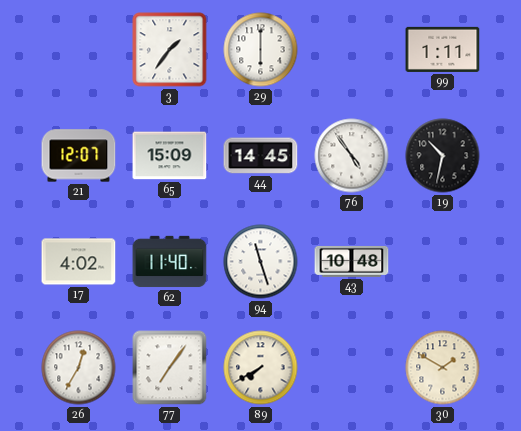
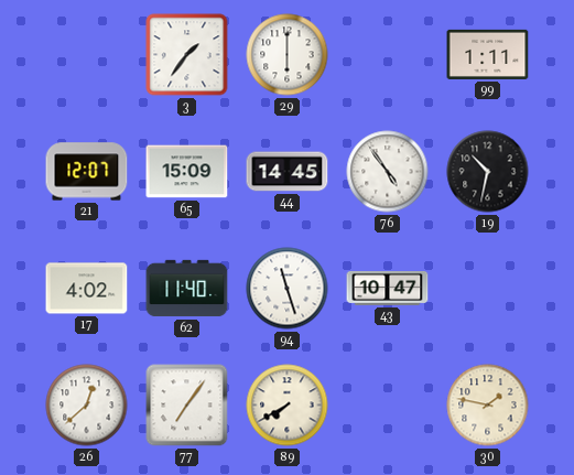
43: 10:48 -> 10:47
26: 12:35 -> 12:38
30: 1:50 -> 1:47
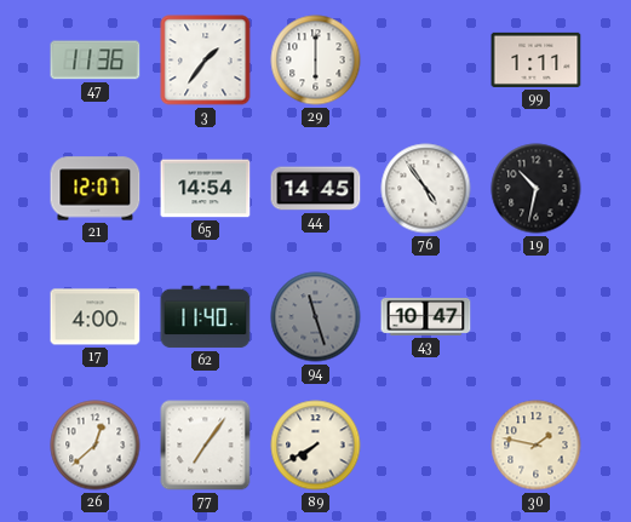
47: none -> 11:36
65: 15:09 -> 14:54
17: 4:02 -> 4:00
94 dial: white -> grey
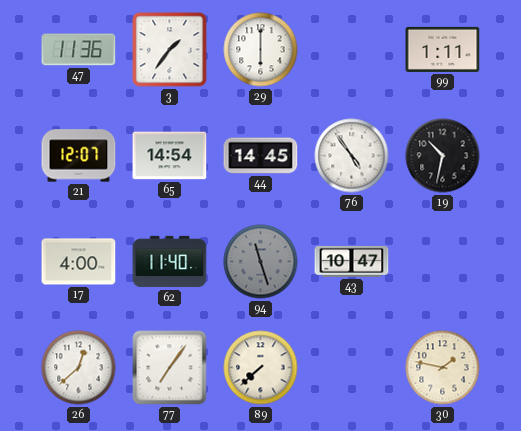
89: 7:40 -> 7:38
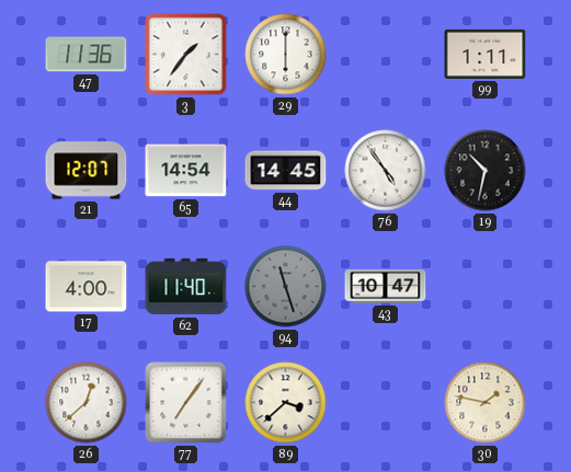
89: 7:38 -> 3:38
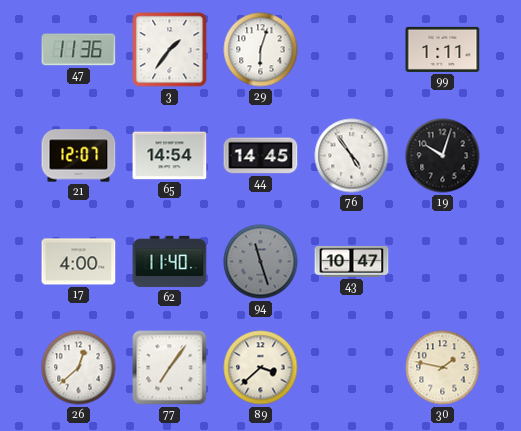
29: 6:00 -> 6:03
19: 10:32 -> 10:03
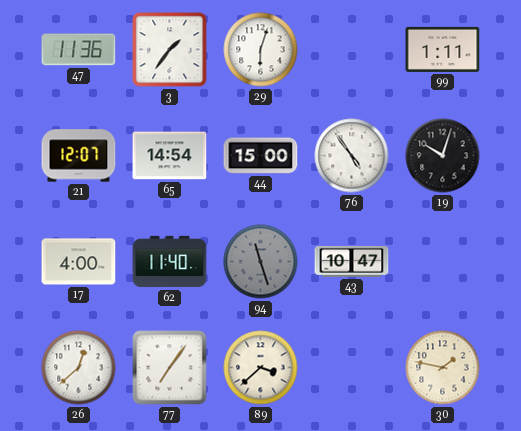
44: 14:45 -> 15:00
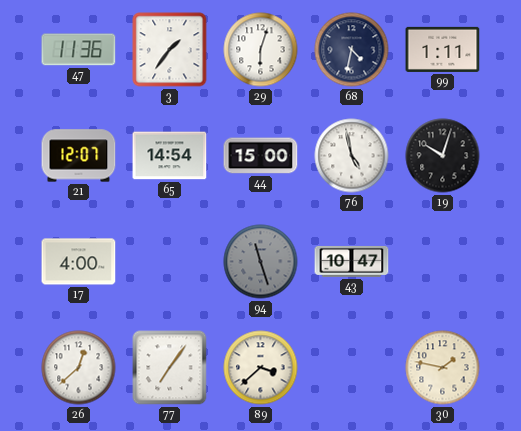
68: none -> 4:32
76: 4:54 -> 4:58
62: 11:40 -> none
